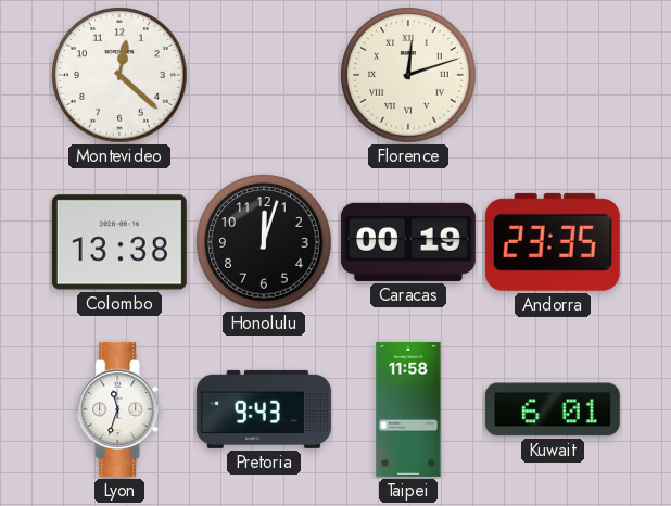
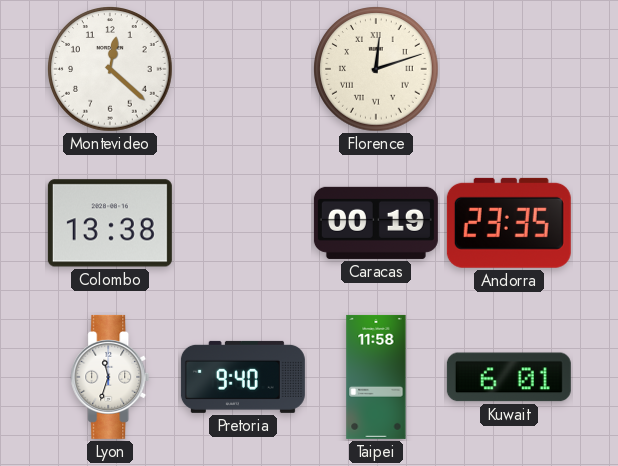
Honolulu: 12:03 -> none
Pretoria: 9:43 -> 9:40
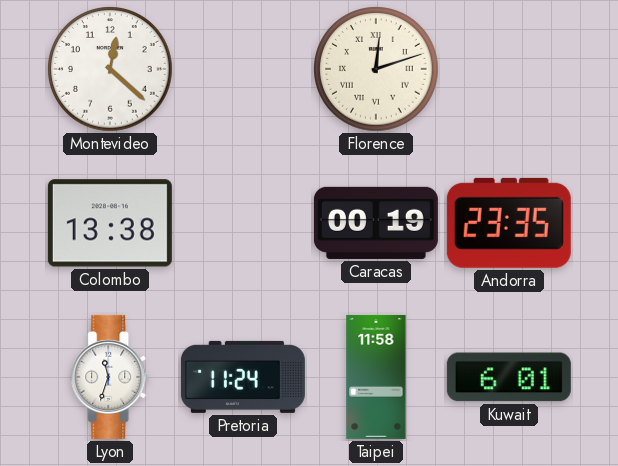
Pretoria: 9:40 -> 11:24
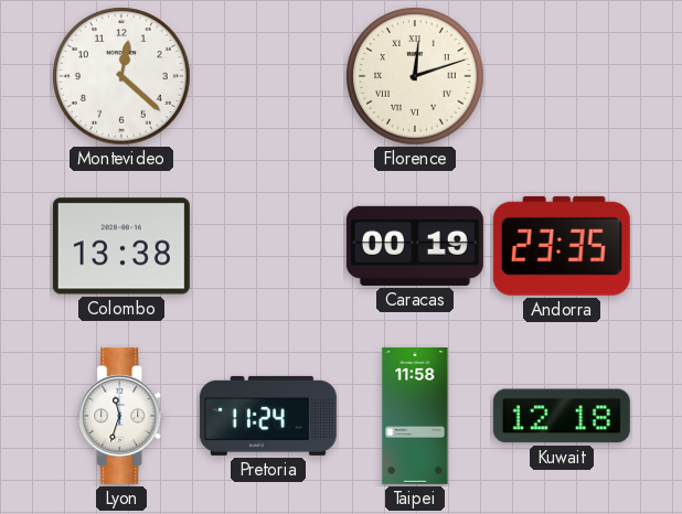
Kuwait: 6:01 -> 12:18
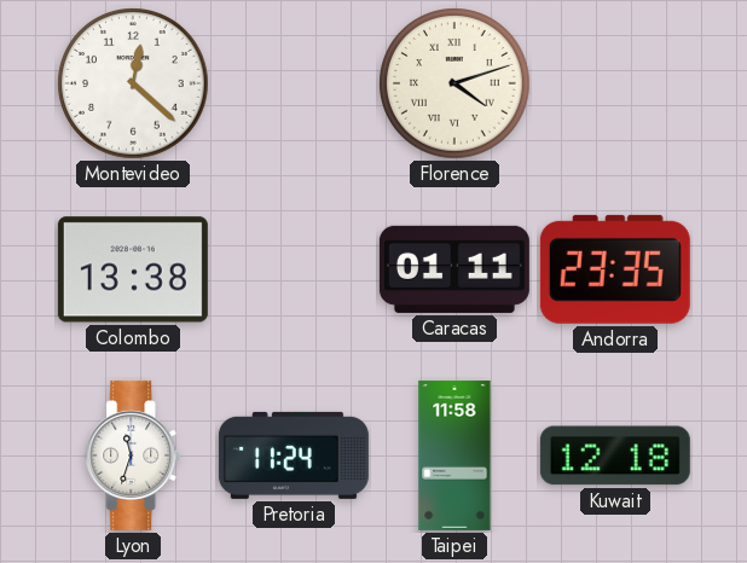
Florence: 12:12 -> 4:12
Caracas: 00:19 -> 01:11
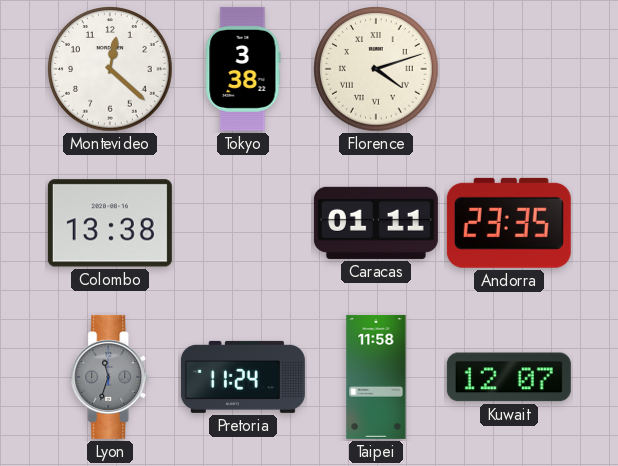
Tokyo: none -> 3:38
Lyon dial: white -> grey
Kuwait: 12:18 -> 12:07
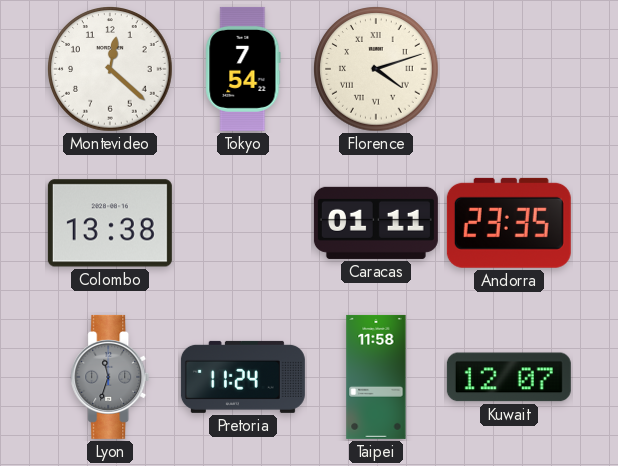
Tokyo: 3:38 -> 7:54
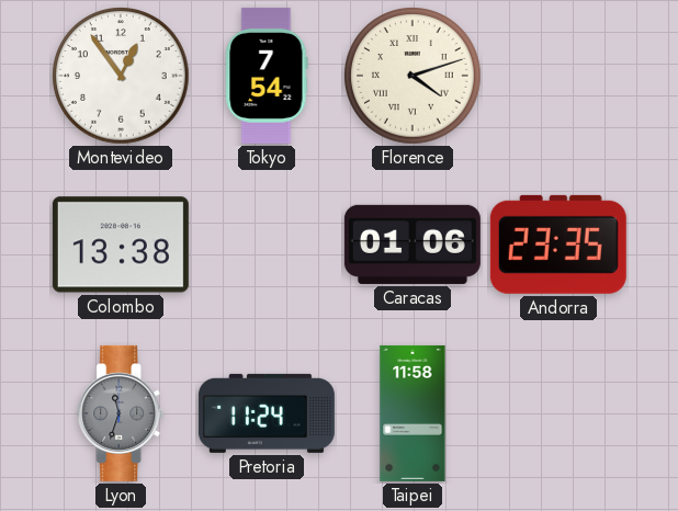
Montevideo: 12:22 -> 12:54
Caracas: 01:11 -> 01:06
Kuwait: 12:07 -> none
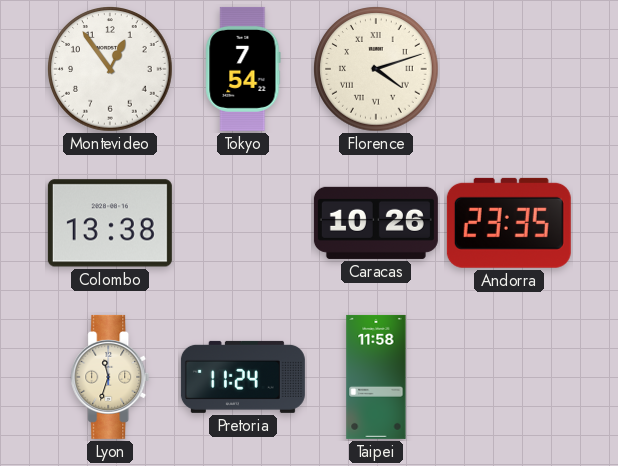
Caracas: 01:06 -> 10:26
Lyon dial: grey -> cream
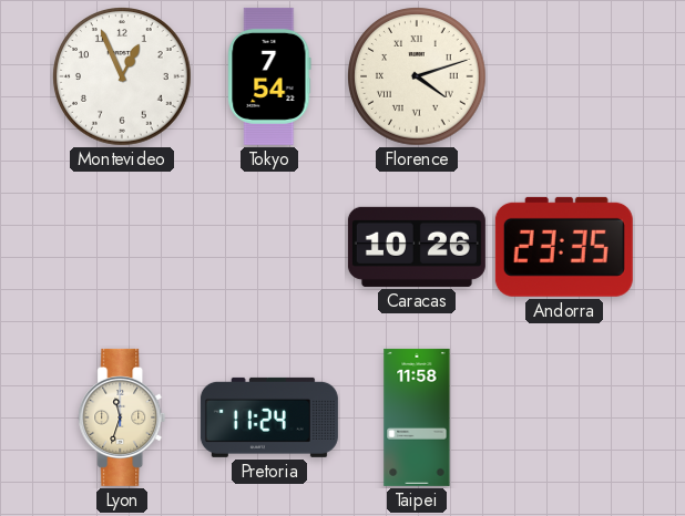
Montevideo: 12:54 -> 12:56
Colombo: 13:38 -> none
